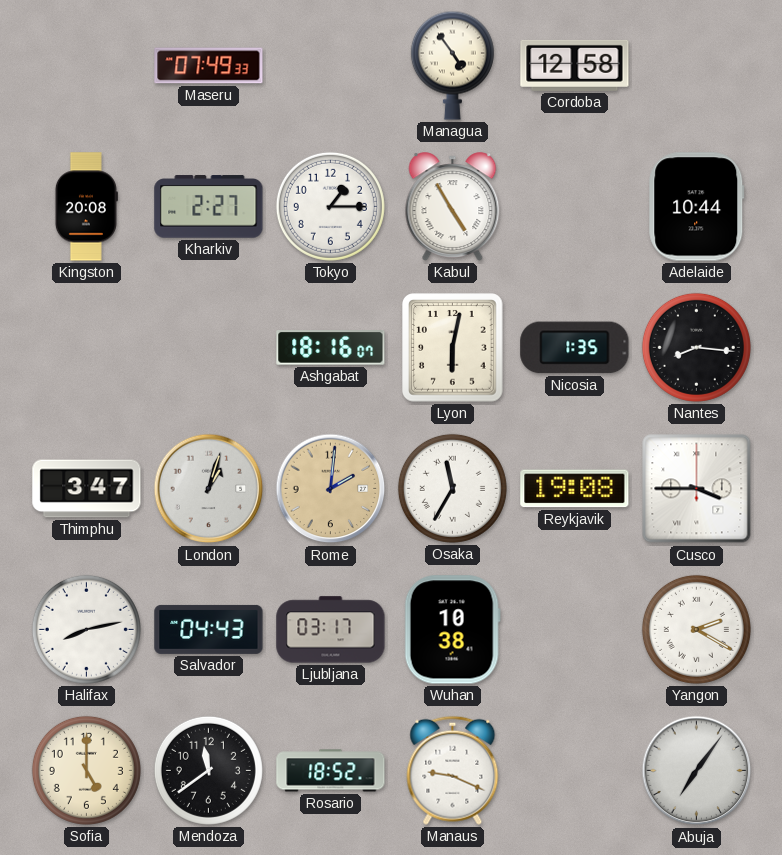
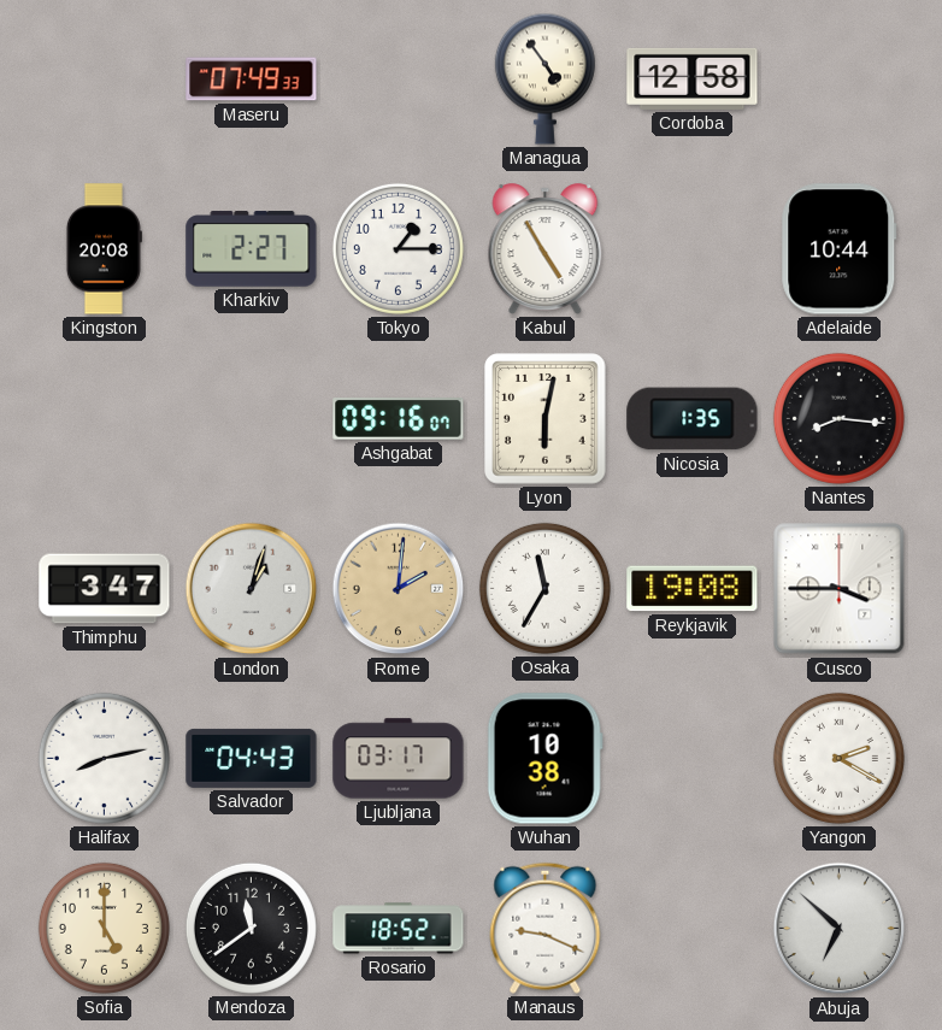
Ashgabat: 18:16 -> 09:16
Abuja: 7:06 -> 6:52
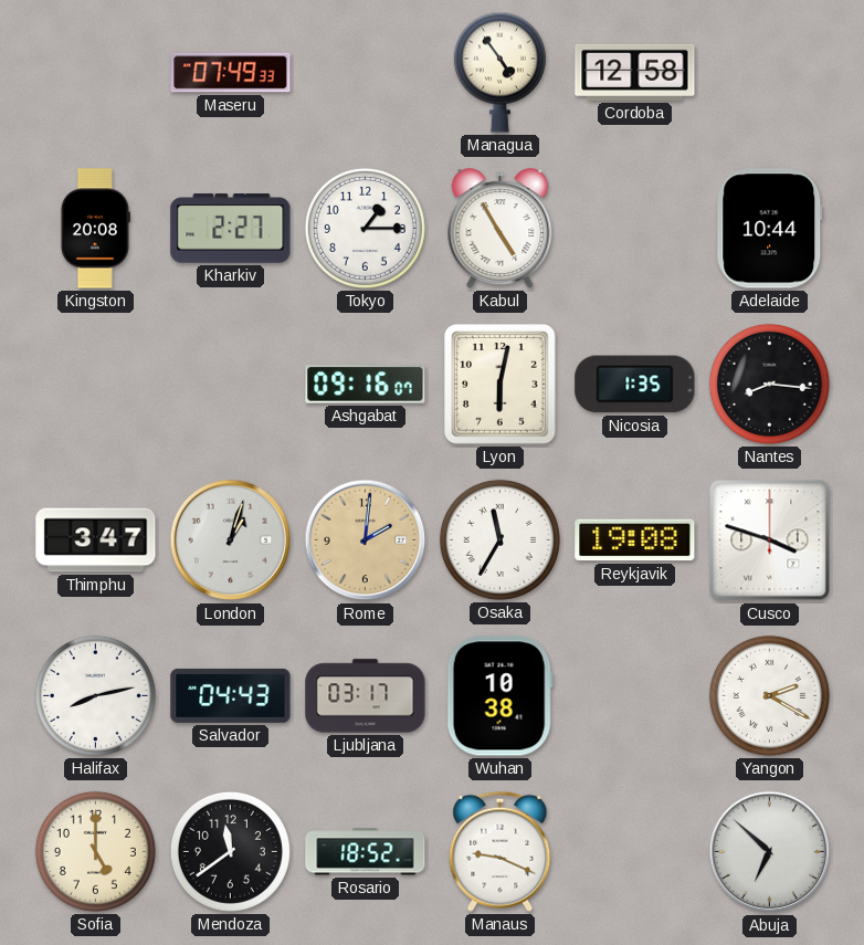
Cusco: 3:45 -> 3:48
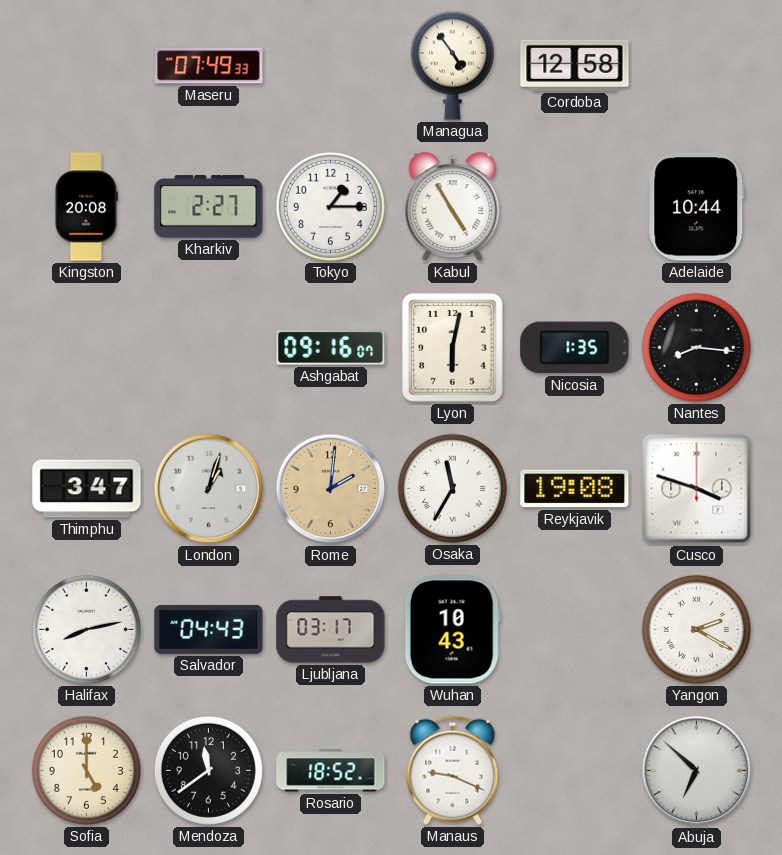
Wuhan: 10:38 -> 10:43
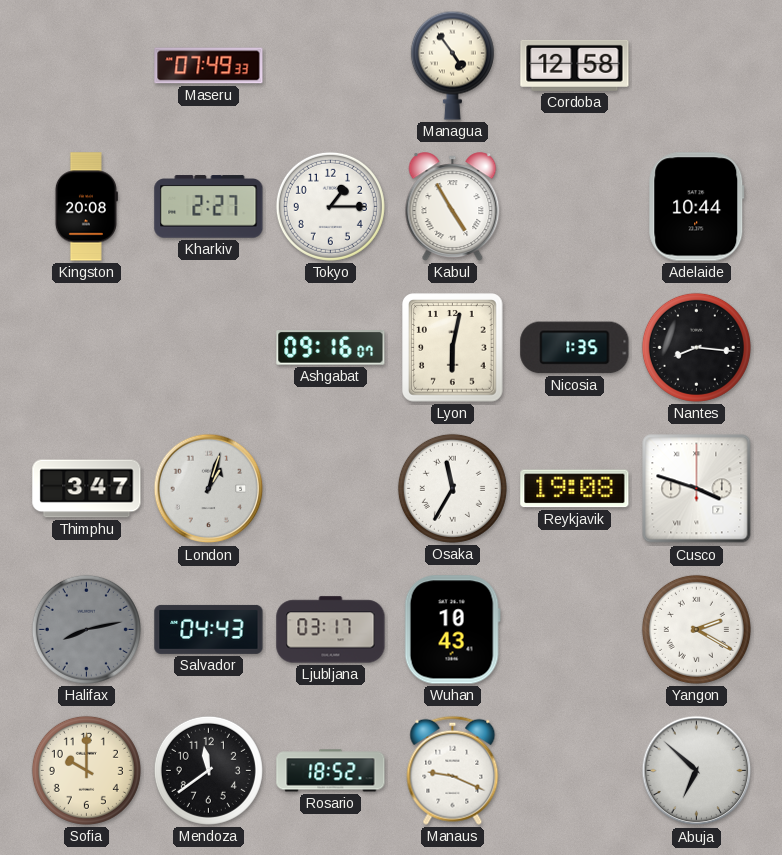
Rome: 2:01 -> none
Halifax dial: white -> grey
Sofia: 5:00 -> 10:00
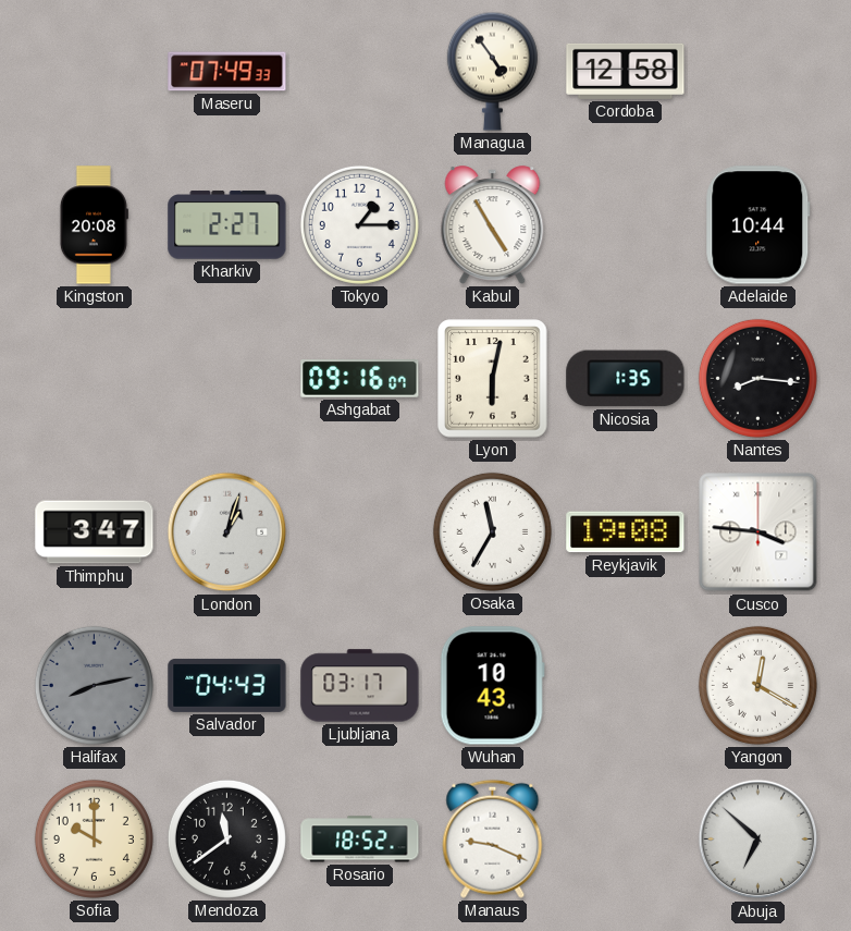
Cusco: 3:48 -> 3:46
Yangon: 2:20 -> 12:20
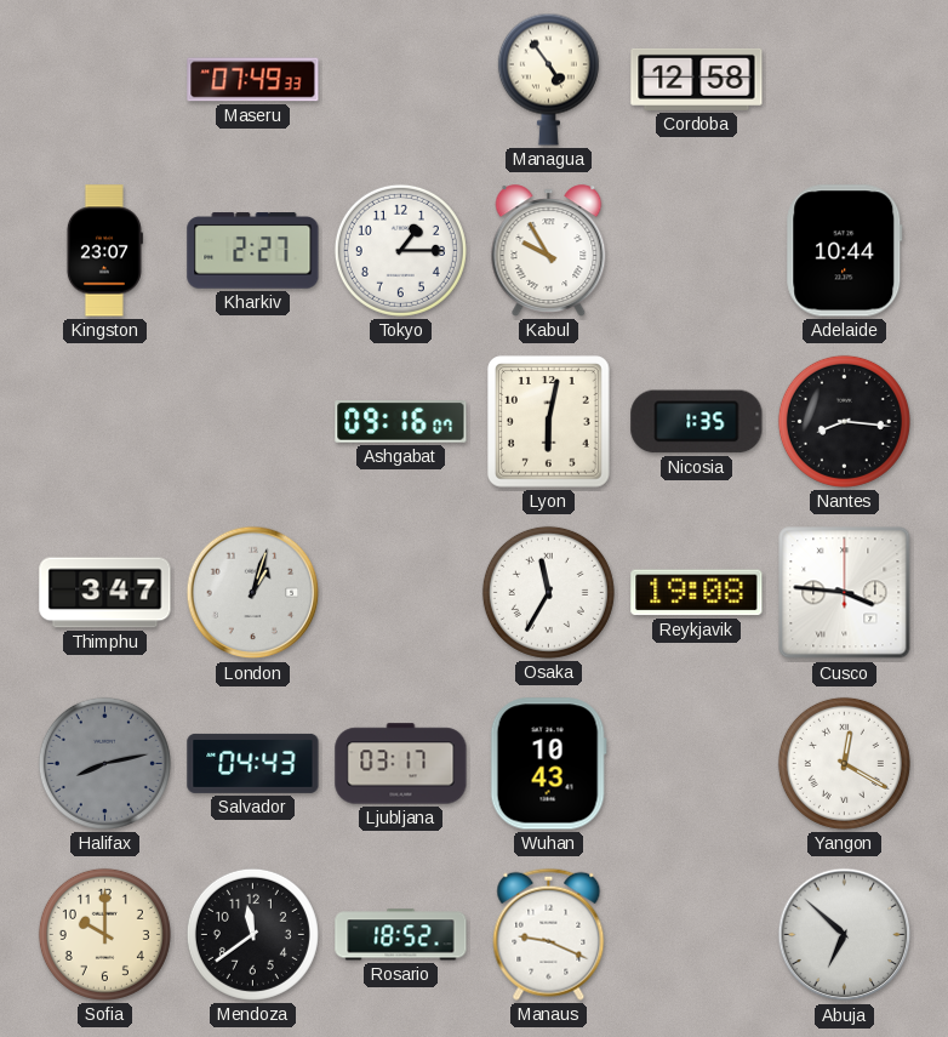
Kingston: 20:08 -> 23:07
Kabul: 4:55 -> 9:55
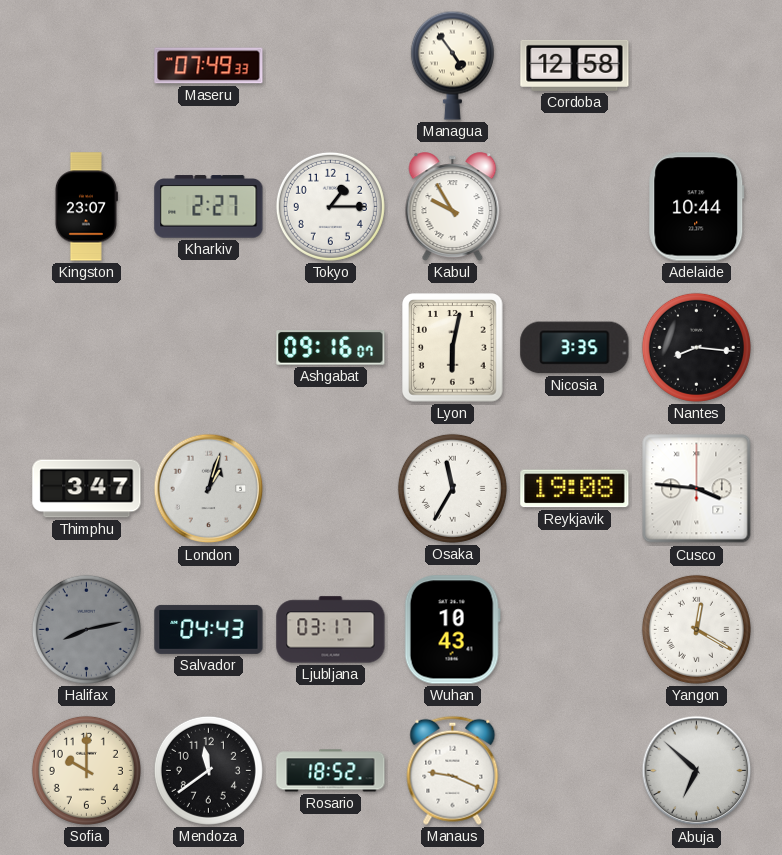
Nicosia: 1:35 -> 3:35
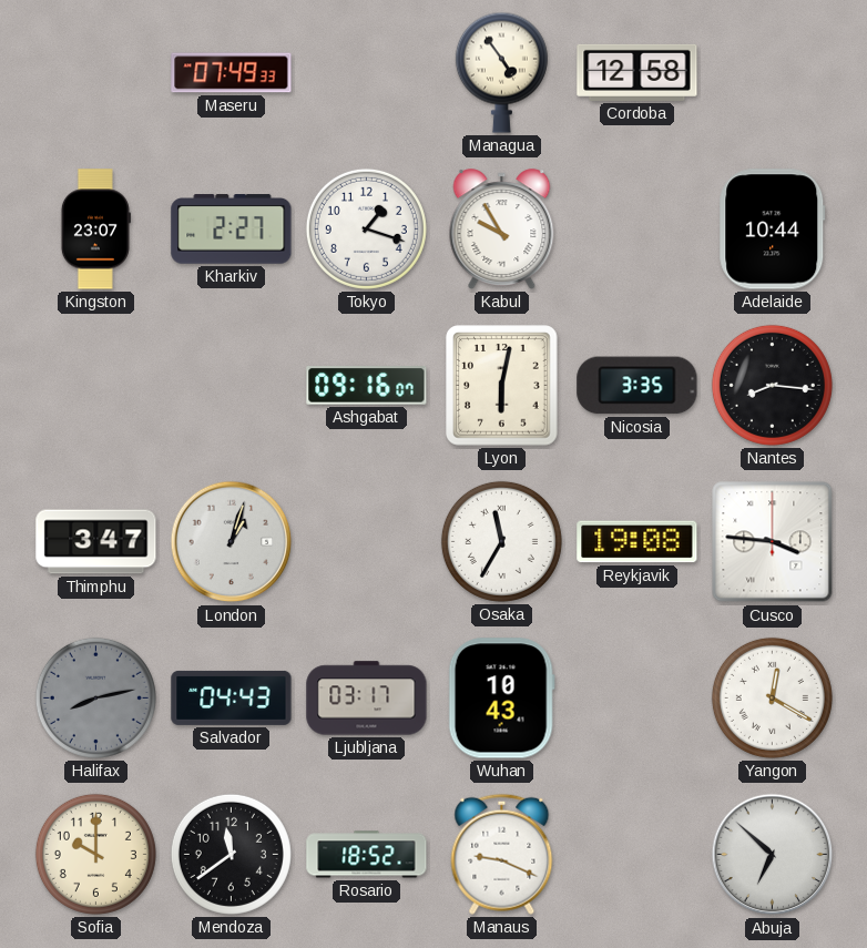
Tokyo: 1:15 -> 1:18
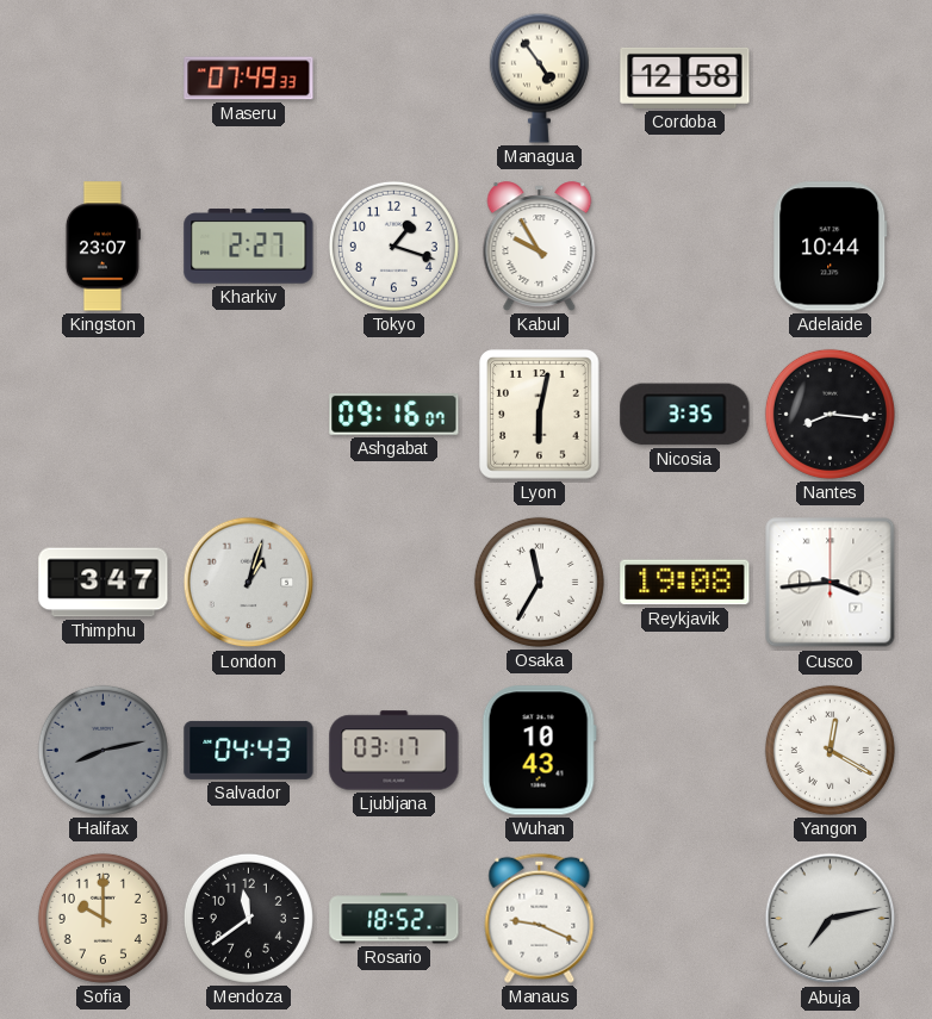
Cusco: 3:46 -> 3:44
Abuja: 6:52 -> 7:13
